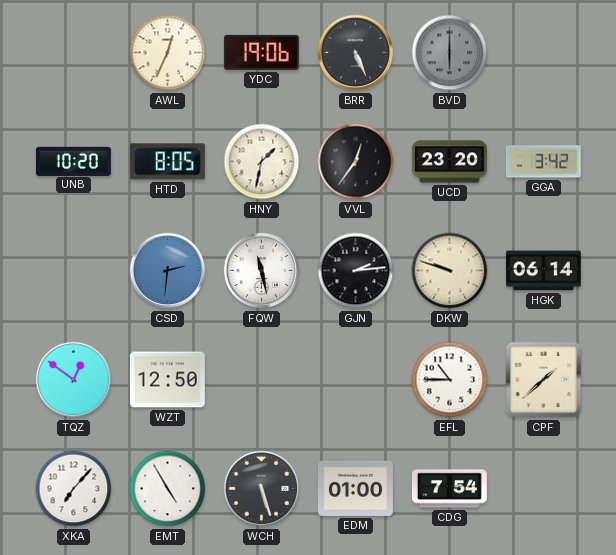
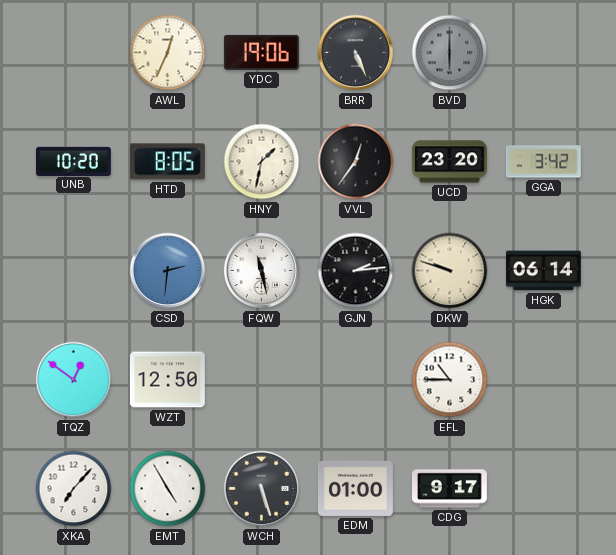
CPF: 1:38 -> none
CDG: 7:54 -> 9:17
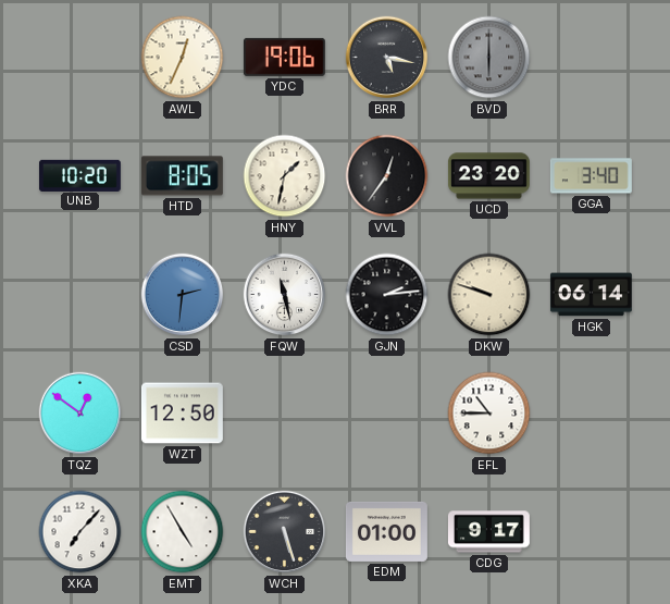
BRR: 5:26 -> 5:17
GGA: 3:42 -> 3:40
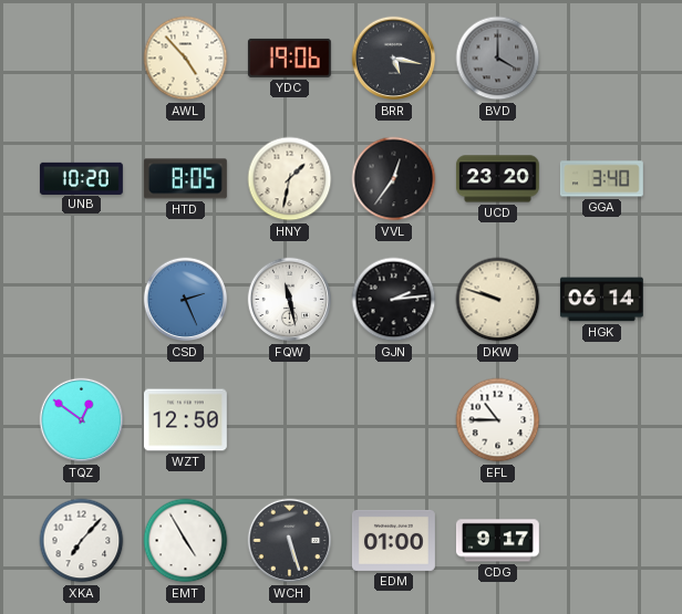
AWL: 12:34 -> 4:53
BVD: 6:00 -> 4:00
CSD: 2:31 -> 2:26
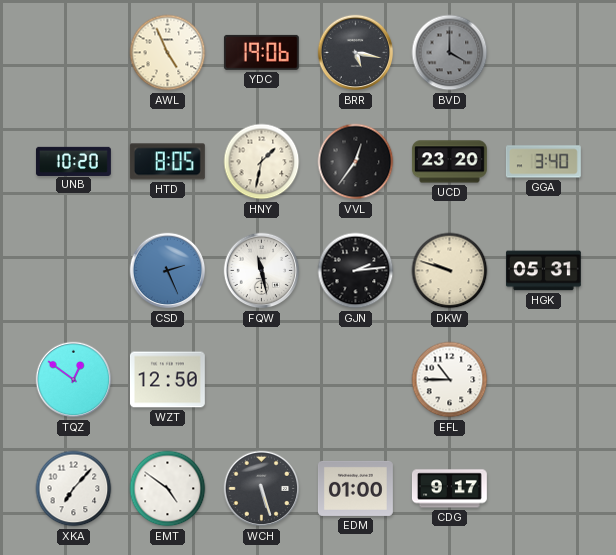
AWL: 4:53 -> 4:56
HGK: 06:14 -> 05:31
EMT: 4:55 -> 4:51
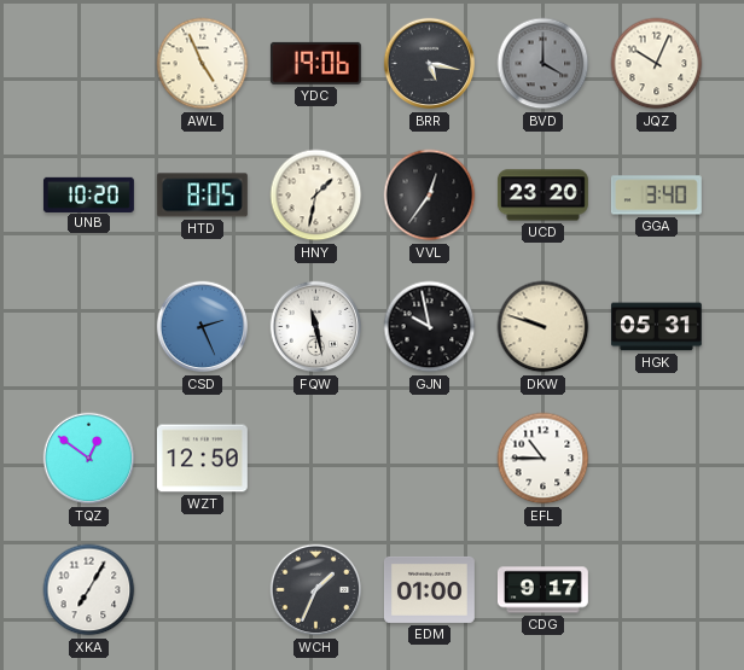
JQZ: none -> 10:04
GJN: 2:14 -> 9:58
XKA: 7:07 -> 7:05
EMT: 4:51 -> none
WCH: 5:27 -> 1:34
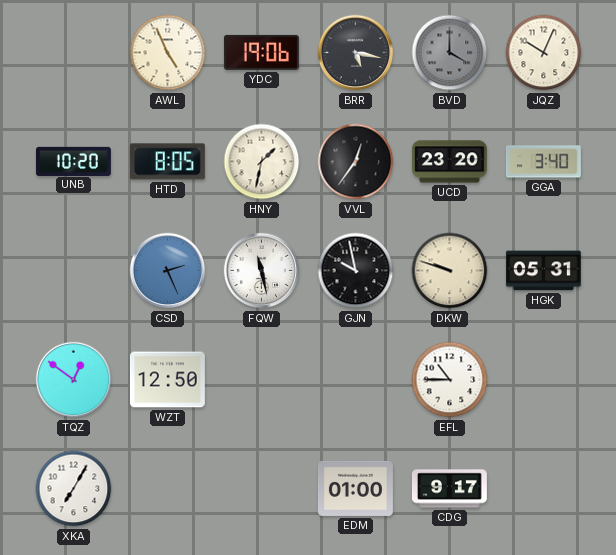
WCH: 1:34 -> none
